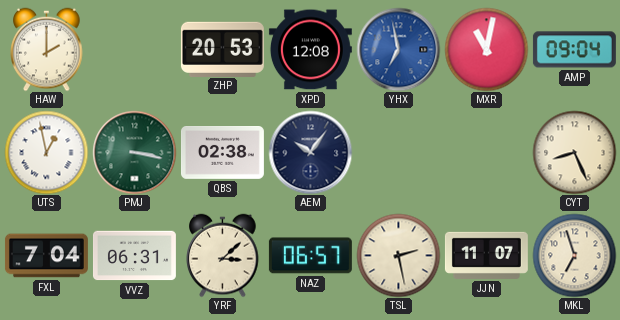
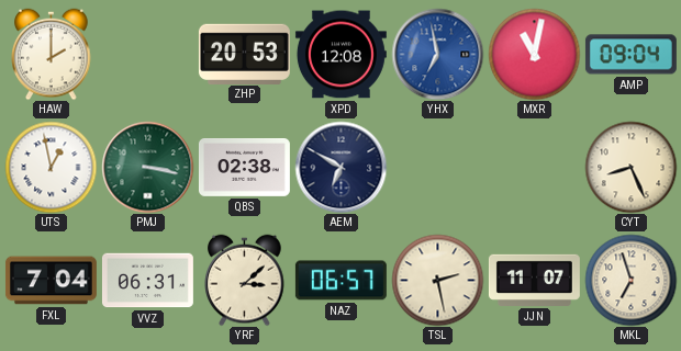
AEM: 10:06 -> 6:50
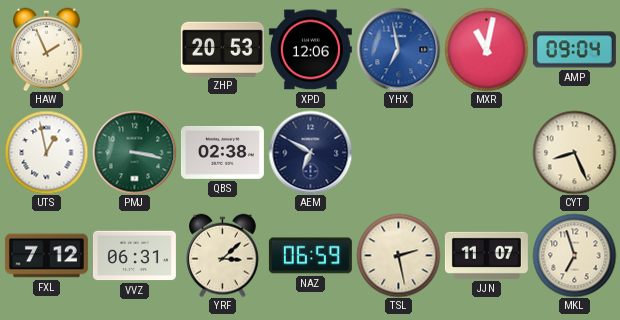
HAW: 2:00 -> 1:56
XPD: 12:08 -> 12:06
FXL: 7:04 -> 7:12
NAZ: 06:57 -> 06:59
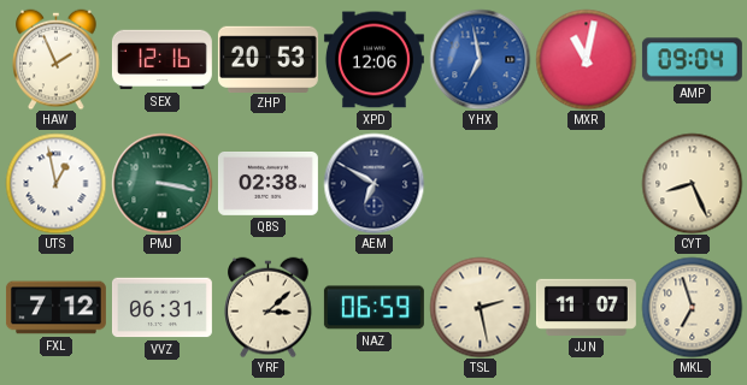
SEX: none -> 12:16
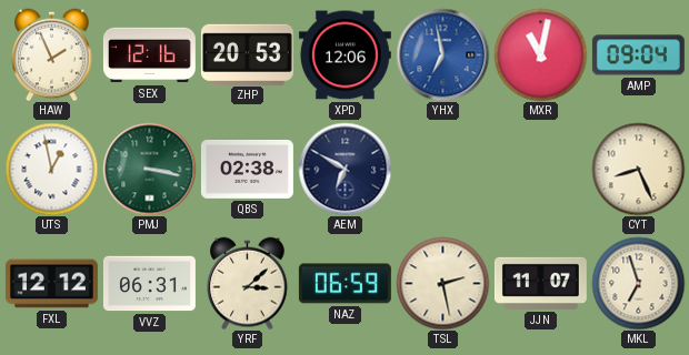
FXL: 7:12 -> 12:12
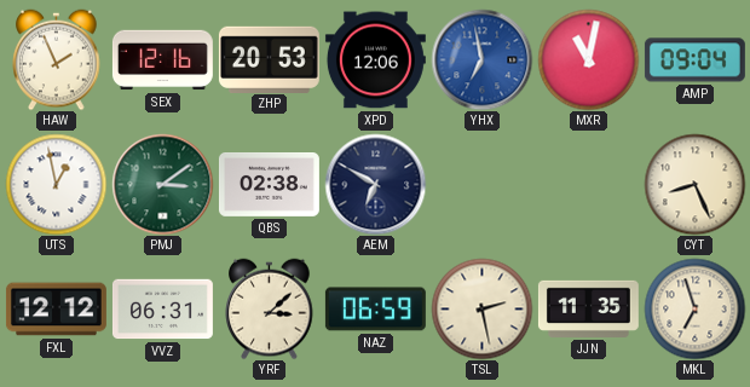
PMJ: 3:17 -> 3:09
JJN: 11:07 -> 11:35
